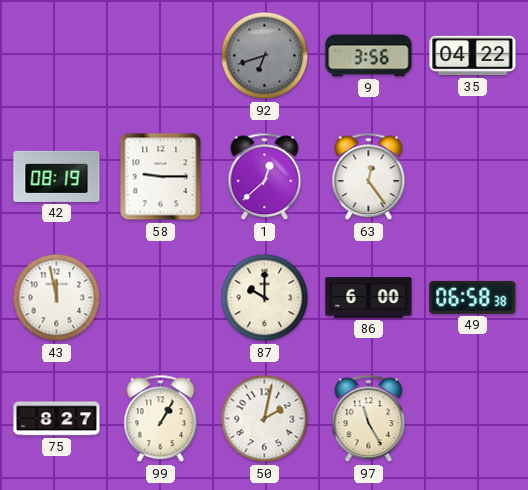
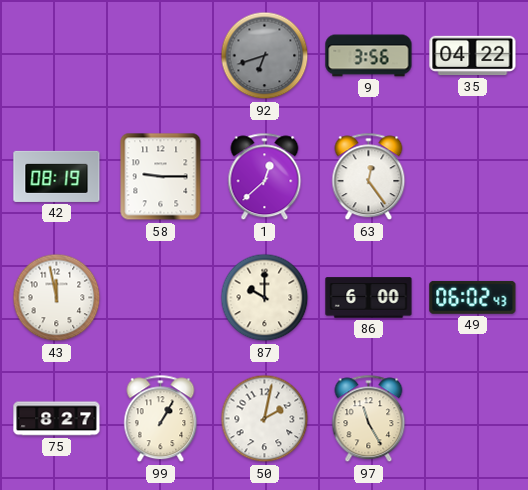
49: 06:58 -> 06:02
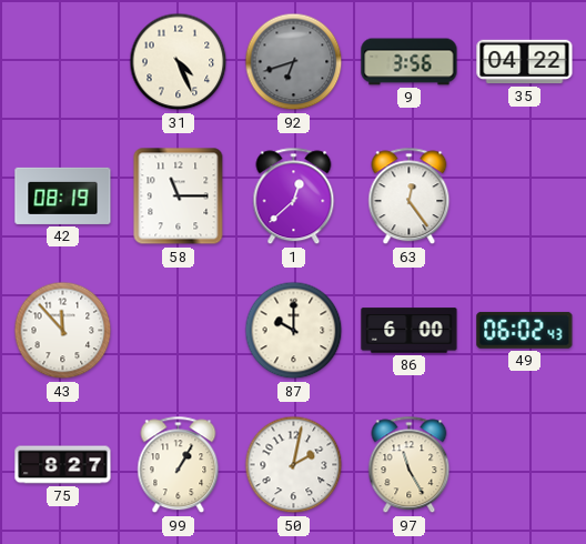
31: none -> 4:26
58: 9:15 -> 11:15
43: 11:58 -> 11:53
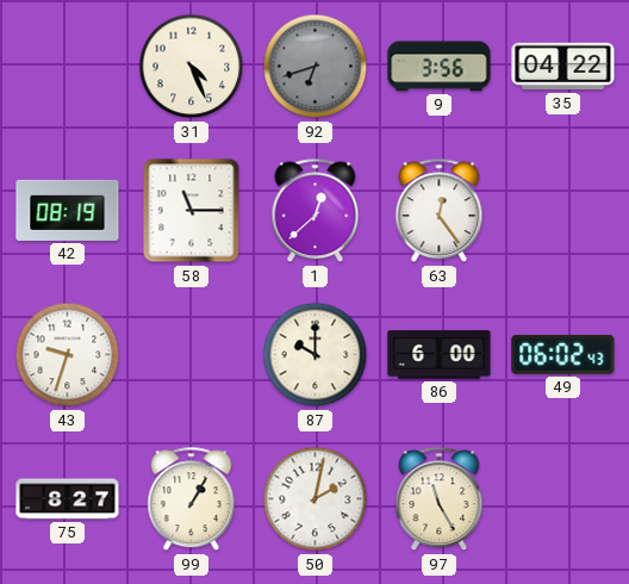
43: 11:53 -> 9:33
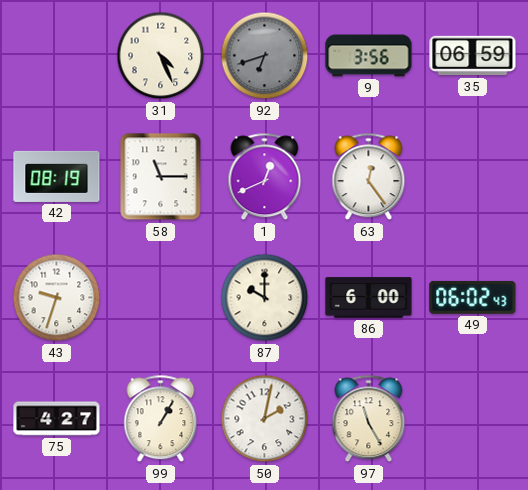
35: 04:22 -> 06:59
1: 12:38 -> 12:41
75: 8:27 -> 4:27
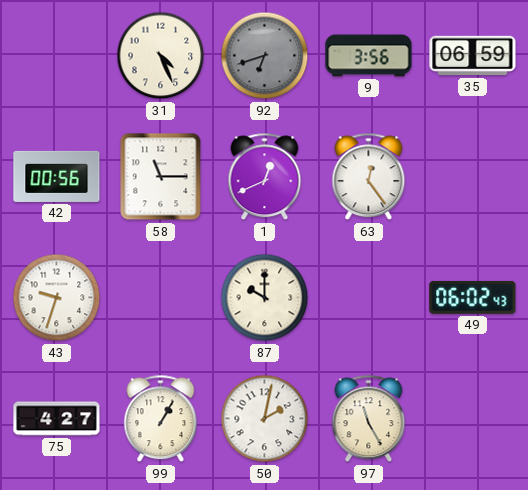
42: 08:19 -> 00:56
86: 6:00 -> none
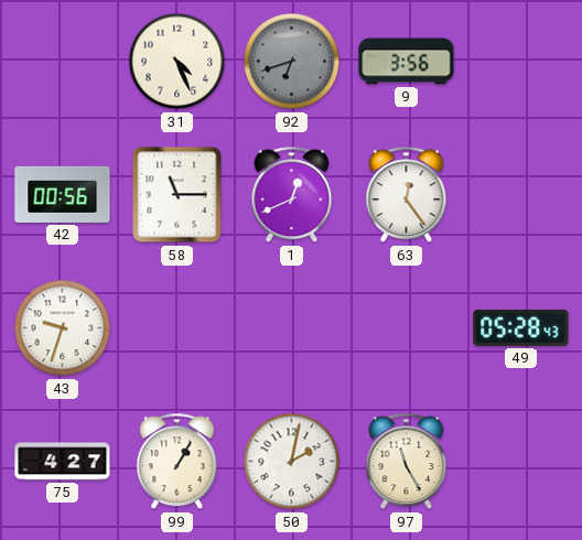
35: 06:59 -> none
87: 10:00 -> none
49: 06:02 -> 05:28
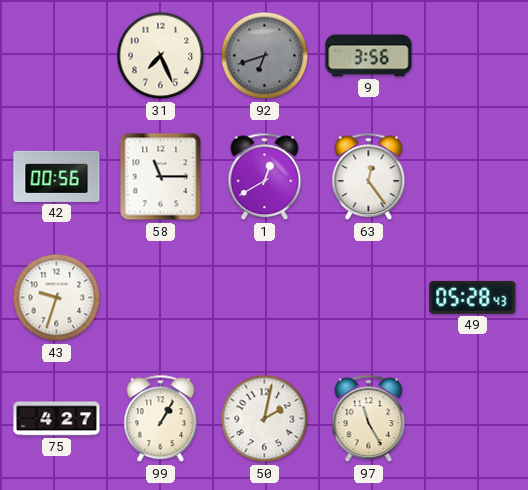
31: 4:26 -> 7:26
1: 12:41 -> 12:40
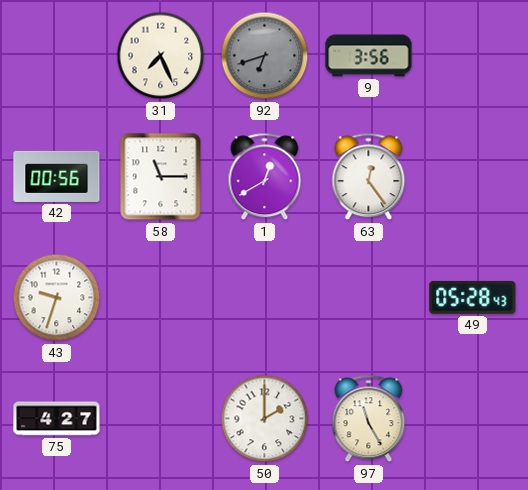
99: 1:05 -> none
50: 2:02 -> 2:00
